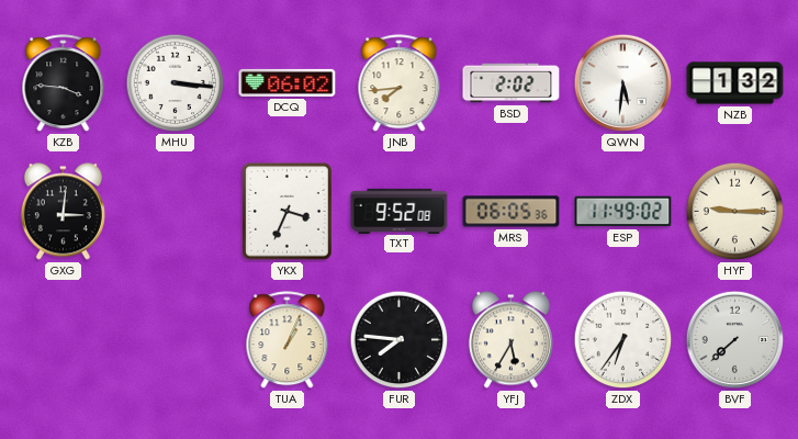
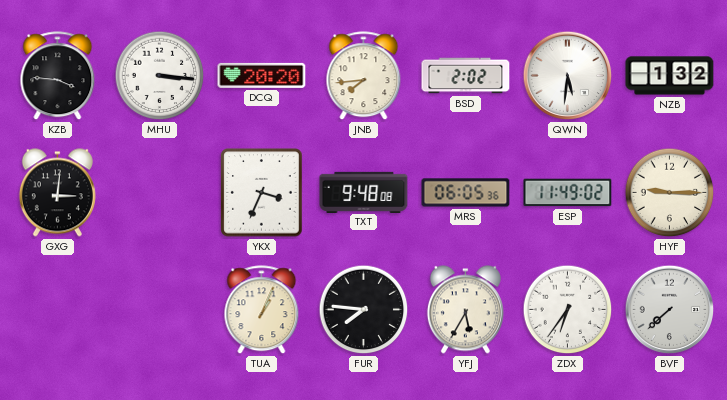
DCQ: 06:02 -> 20:20
TXT: 9:52 -> 9:48
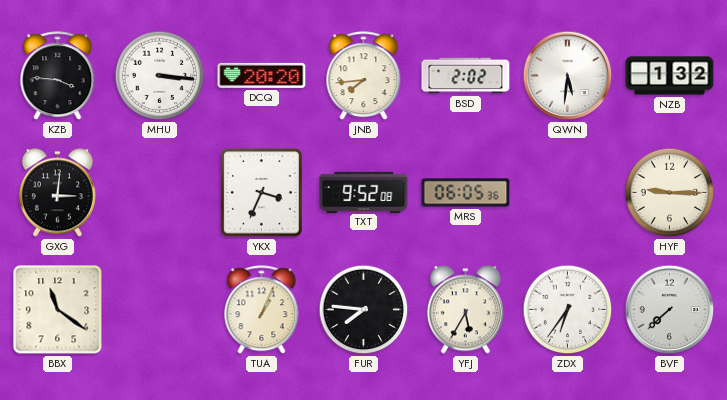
TXT: 9:48 -> 9:52
ESP: 11:49 -> none
BBX: none -> 11:21
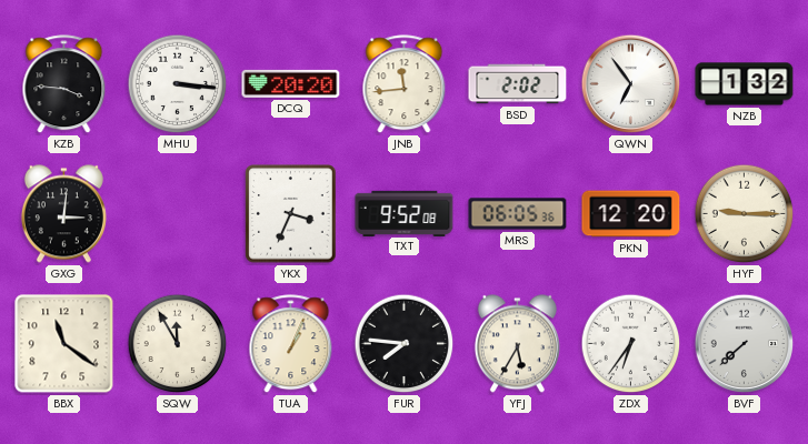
JNB: 7:44 -> 11:44
QWN: 5:31 -> 6:54
PKN: none -> 12:20
SQW: none -> 11:55
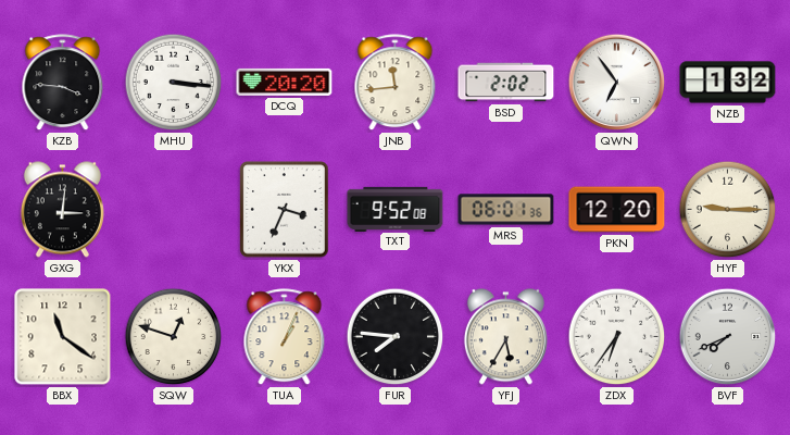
MRS: 06:05 -> 06:01
SQW: 11:55 -> 12:48
BVF: 7:38 -> 7:41
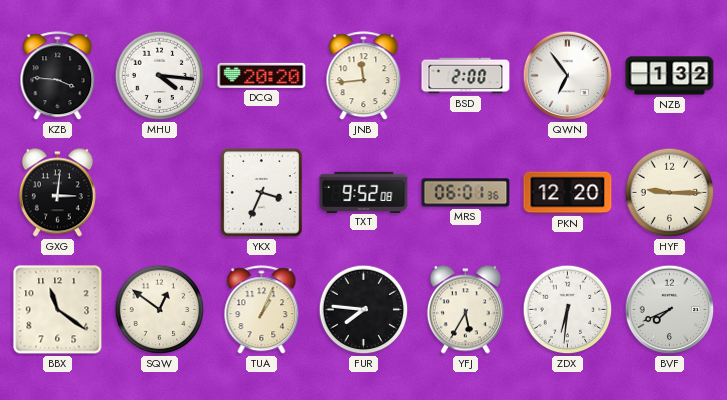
MHU: 3:16 -> 4:16
BSD: 2:02 -> 2:00
SQW: 12:48 -> 12:51
ZDX: 6:36 -> 6:31
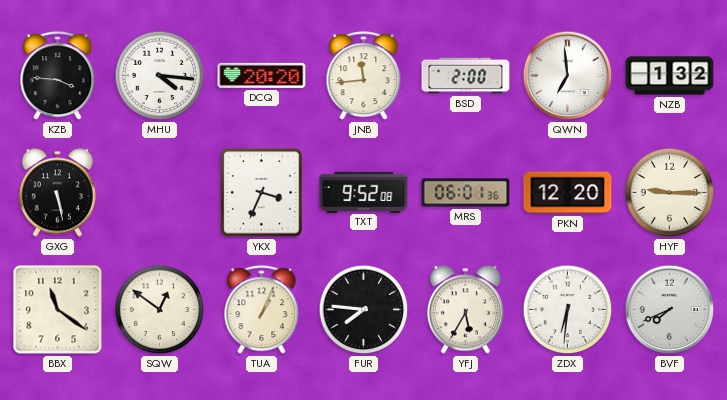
QWN: 6:54 -> 6:59
GXG: 3:01 -> 5:28
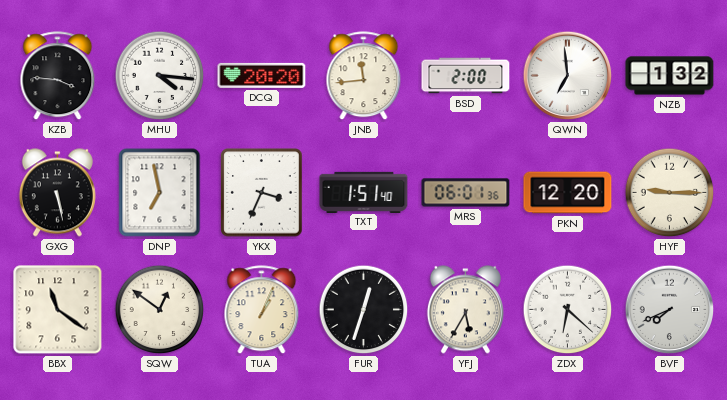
DNP: none -> 6:58
TXT: 9:52 -> 1:51
FUR: 7:46 -> 12:33
ZDX: 6:31 -> 6:22
